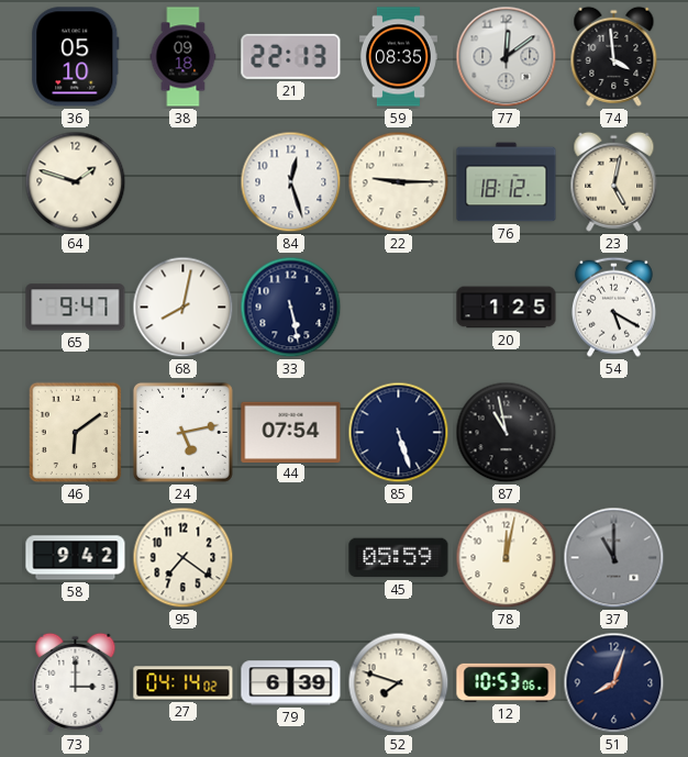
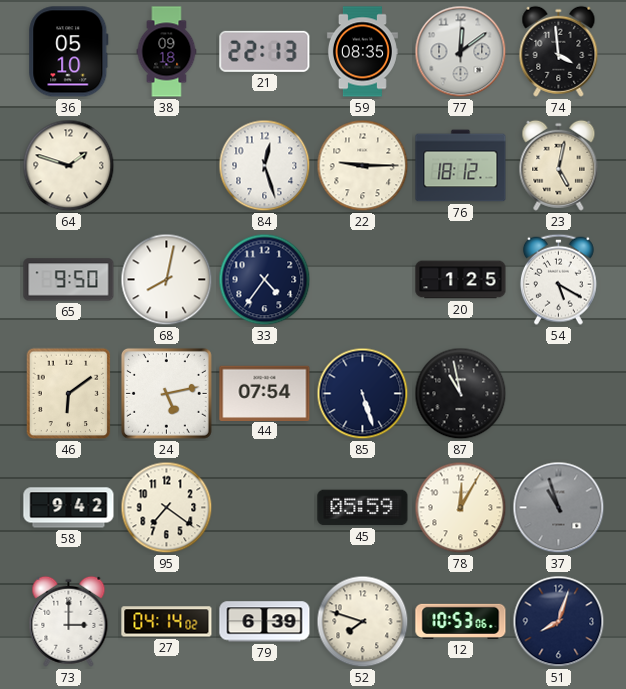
65: 9:47 -> 9:50
33: 5:28 -> 4:36
78: 12:02 -> 12:05
37: 11:00 -> 10:57
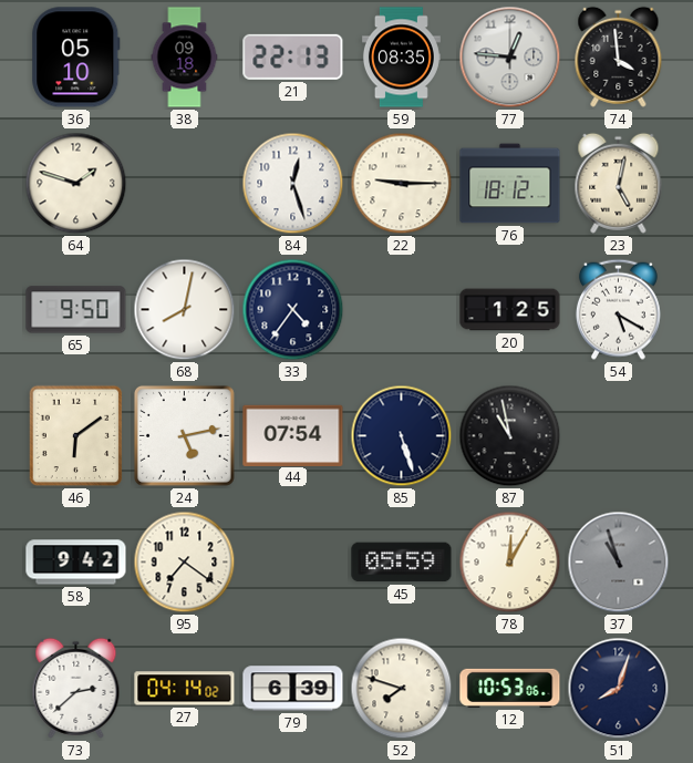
77: 12:09 -> 12:46
73: 3:00 -> 2:38
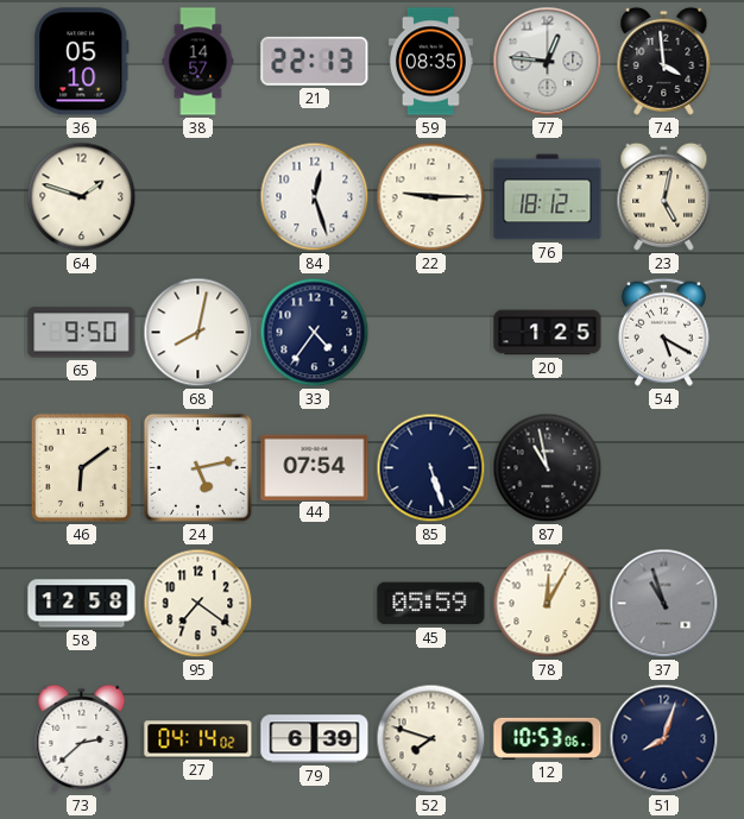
38: 09:18 -> 14:57
58: 9:42 -> 12:58
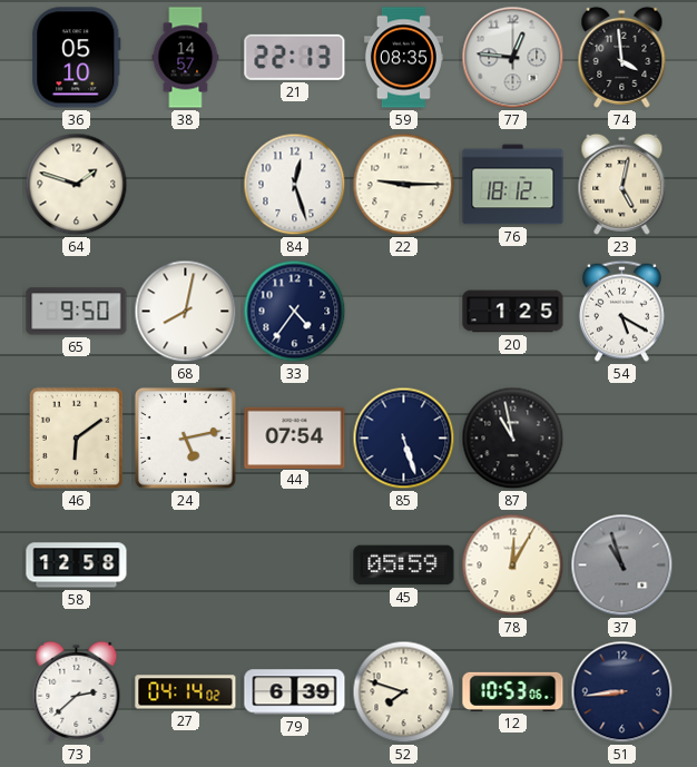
95: 7:21 -> none
51: 8:03 -> 8:44
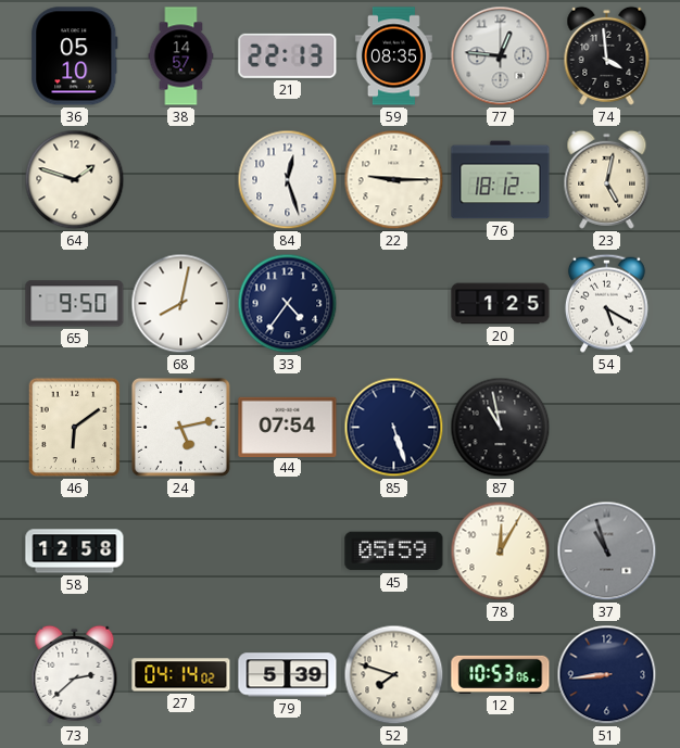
79: 6:39 -> 5:39
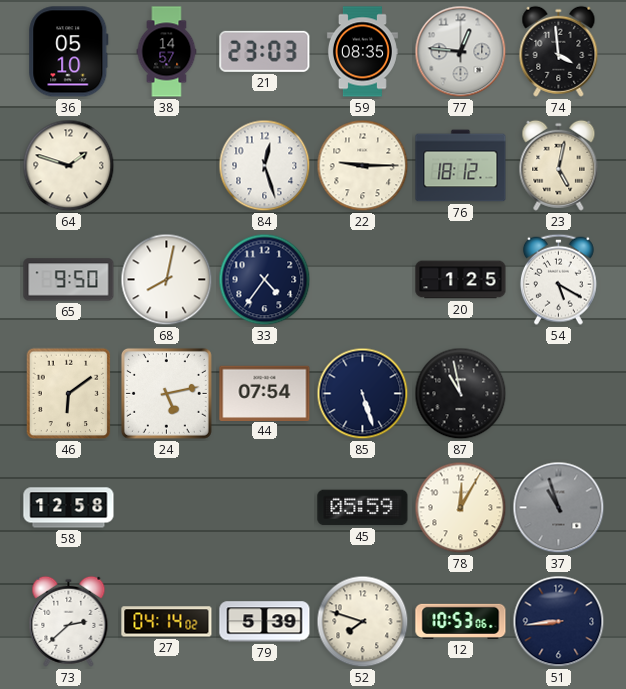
21: 22:13 -> 23:03
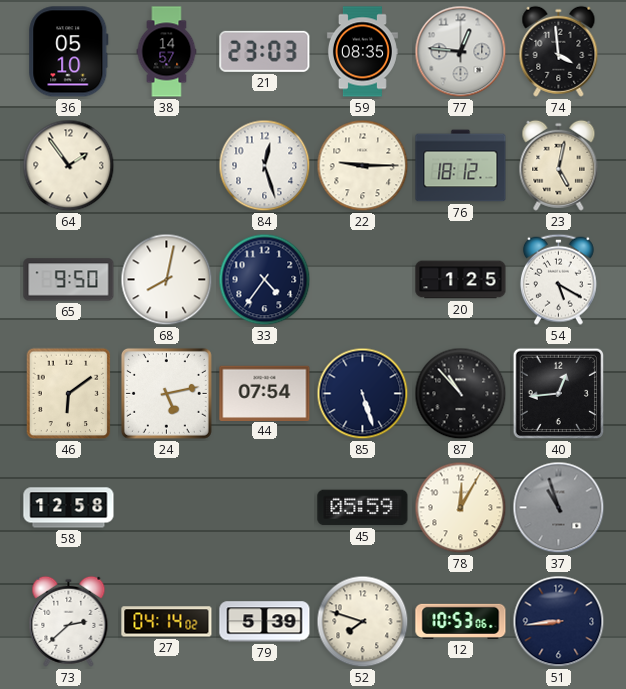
64: 1:48 -> 1:54
87: 10:58 -> 10:53
40: none -> 12:44
